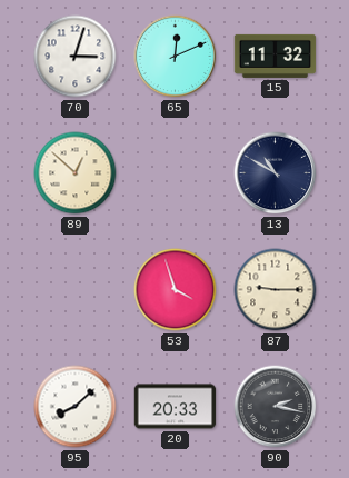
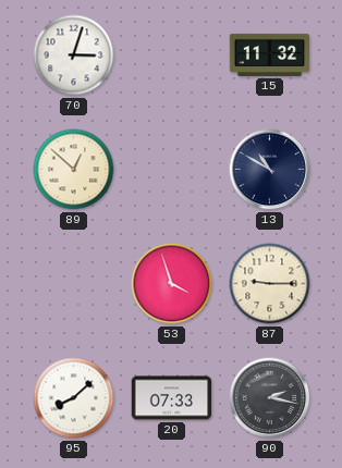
65: 12:11 -> none
20: 20:33 -> 07:33
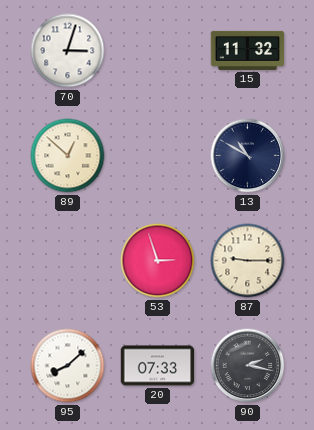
53: 3:57 -> 2:57
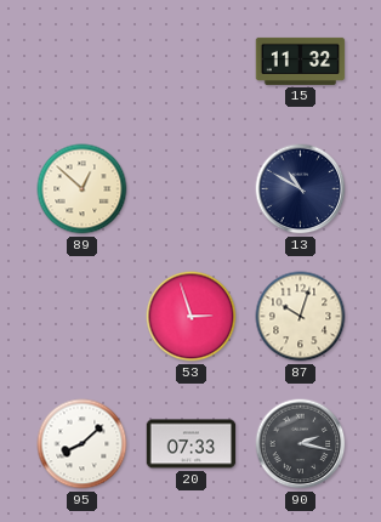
70: 3:03 -> none
87: 9:15 -> 10:03
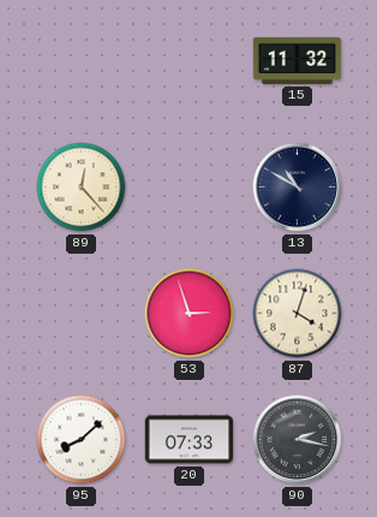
89: 12:52 -> 12:23
87: 10:03 -> 4:03
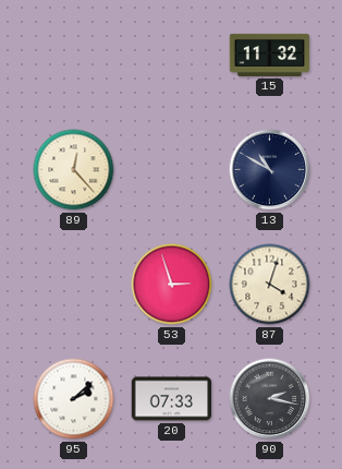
95: 8:08 -> 2:08
